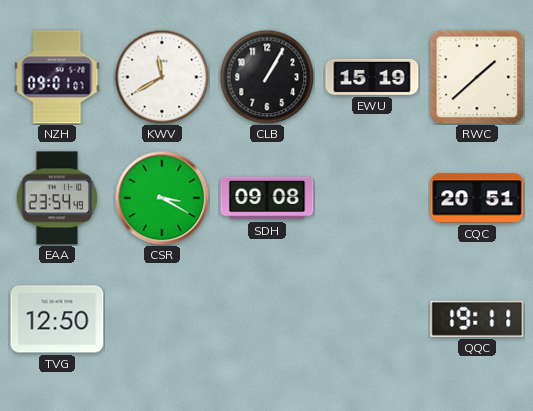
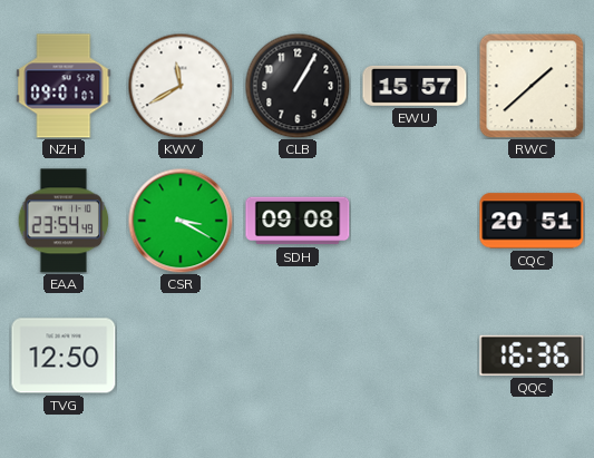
EWU: 15:19 -> 15:57
QQC: 19:11 -> 16:36
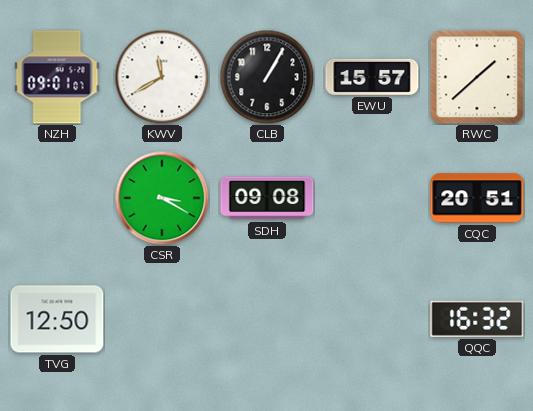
EAA: 23:54 -> none
QQC: 16:36 -> 16:32
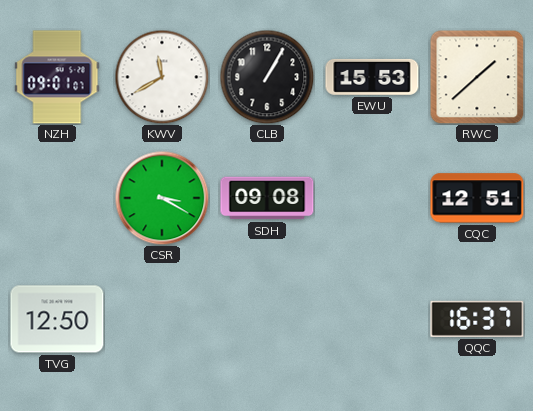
EWU: 15:57 -> 15:53
CQC: 20:51 -> 12:51
QQC: 16:32 -> 16:37
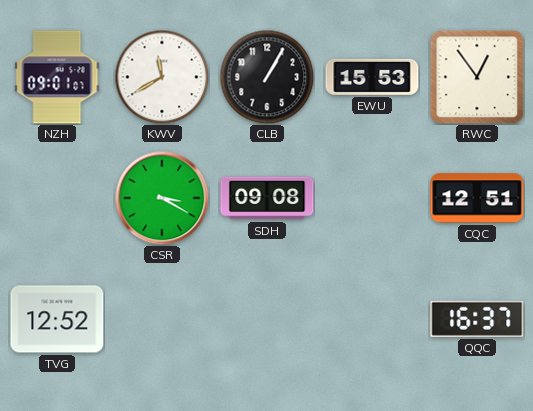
RWC: 1:38 -> 12:54
TVG: 12:50 -> 12:52
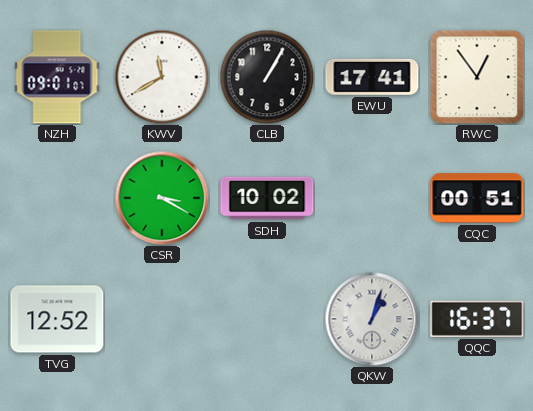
EWU: 15:53 -> 17:41
SDH: 09:08 -> 10:02
CQC: 12:51 -> 00:51
QKW: none -> 1:03
